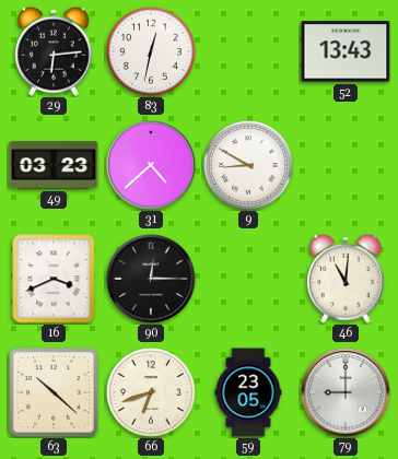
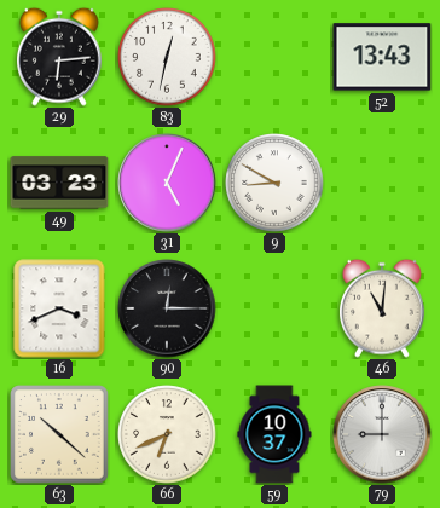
31: 4:38 -> 5:04
66: 6:42 -> 6:41
59: 23:05 -> 10:37
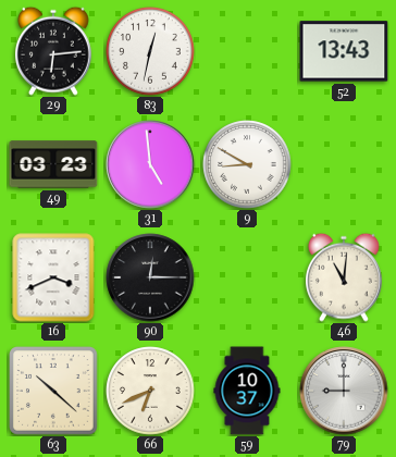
31: 5:04 -> 4:59
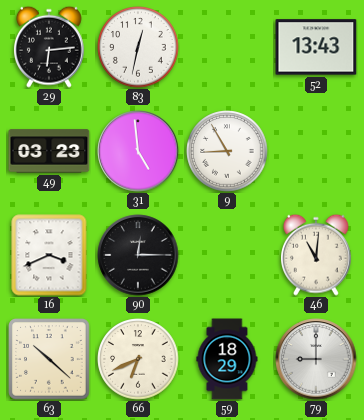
9: 8:50 -> 8:55
59: 10:37 -> 18:29
